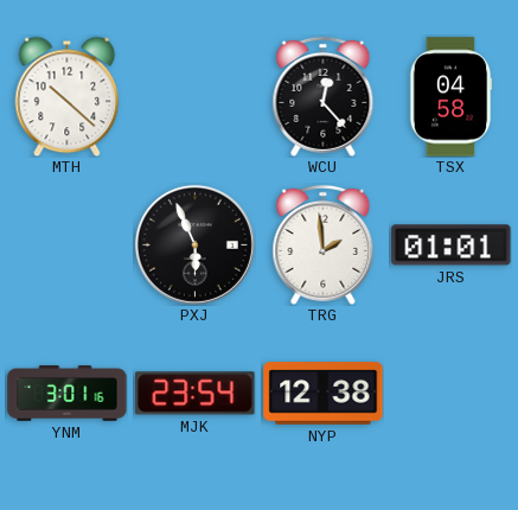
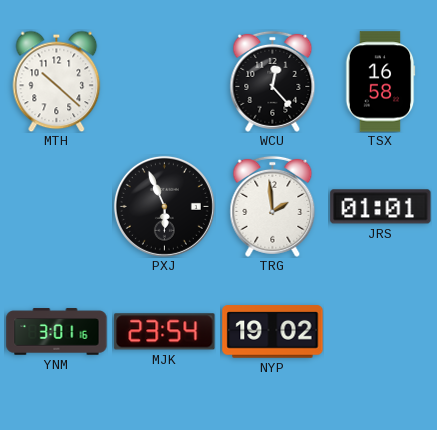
TSX: 04:58 -> 16:58
NYP: 12:38 -> 19:02
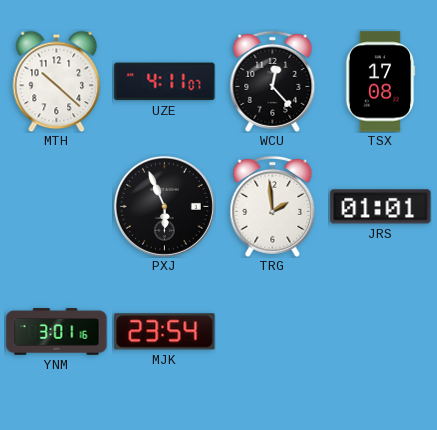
UZE: none -> 4:11
TSX: 16:58 -> 17:08
NYP: 19:02 -> none
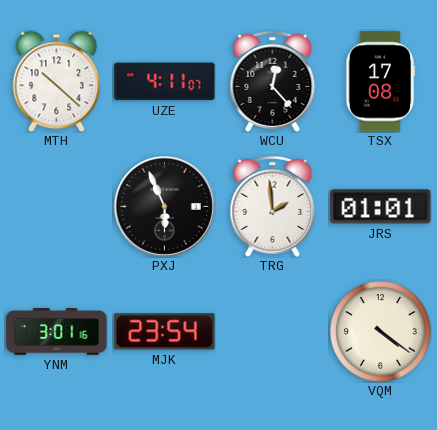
VQM: none -> 4:21
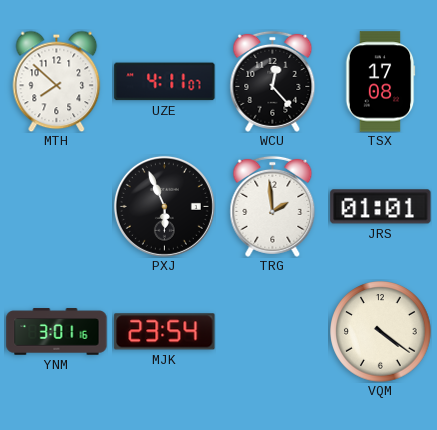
MTH: 10:22 -> 7:52
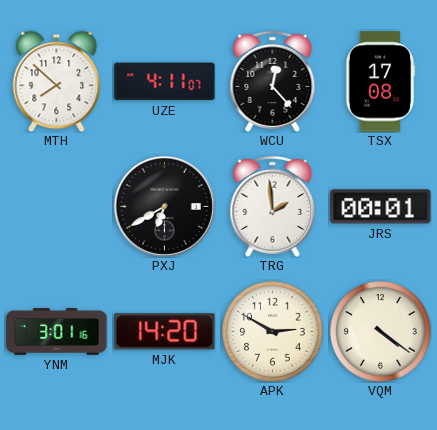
PXJ: 5:56 -> 6:40
JRS: 01:01 -> 00:01
MJK: 23:54 -> 14:20
APK: none -> 2:50
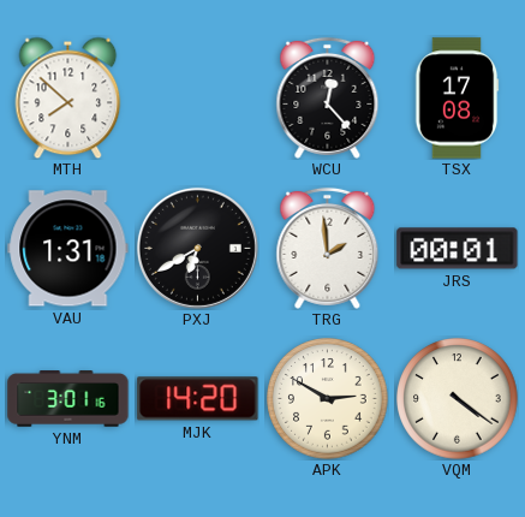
UZE: 4:11 -> none
VAU: none -> 1:31
